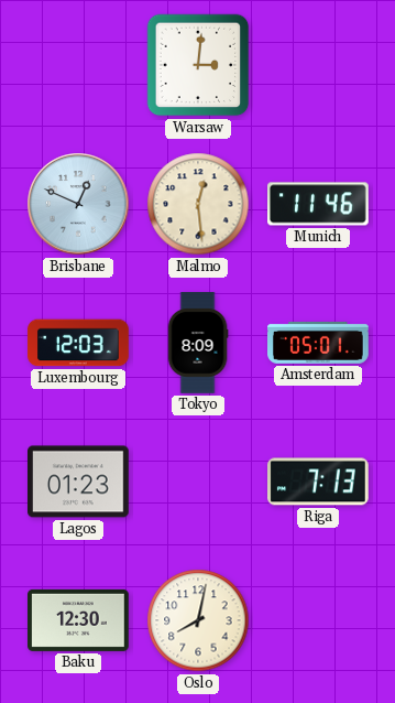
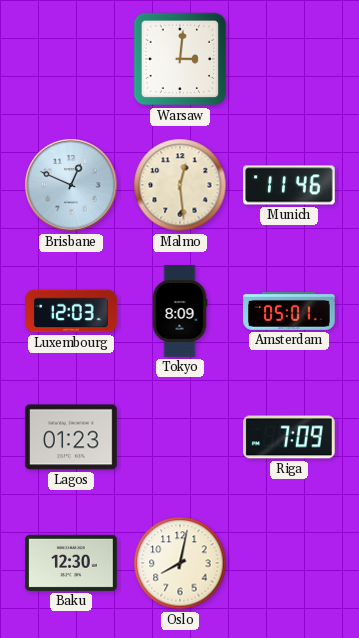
Riga: 7:13 -> 7:09
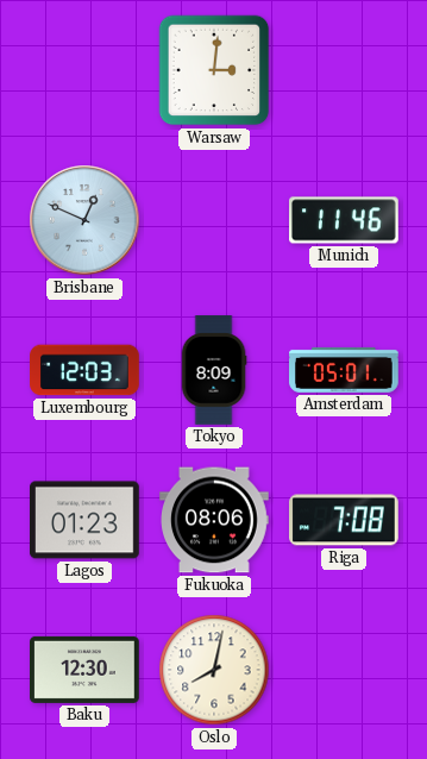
Malmo: 12:29 -> none
Fukuoka: none -> 08:06
Riga: 7:09 -> 7:08
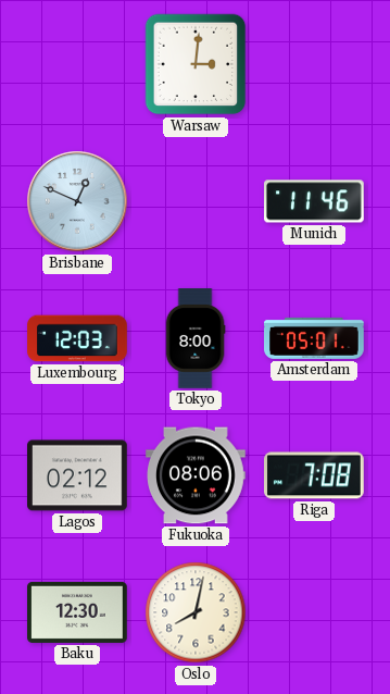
Tokyo: 8:09 -> 8:00
Lagos: 01:23 -> 02:12
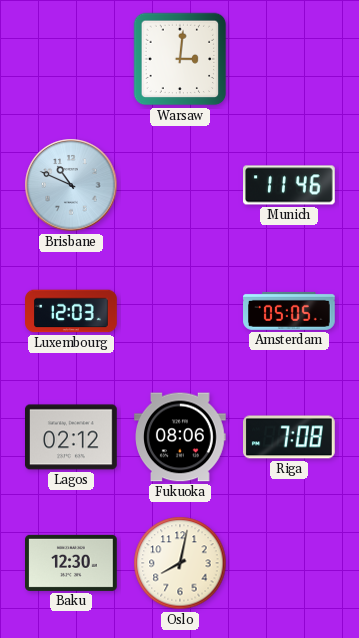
Brisbane: 12:49 -> 10:49
Tokyo: 8:00 -> none
Amsterdam: 05:01 -> 05:05
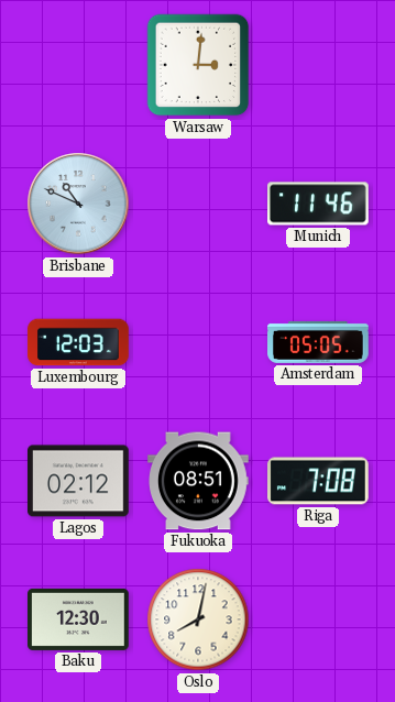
Fukuoka: 08:06 -> 08:51
